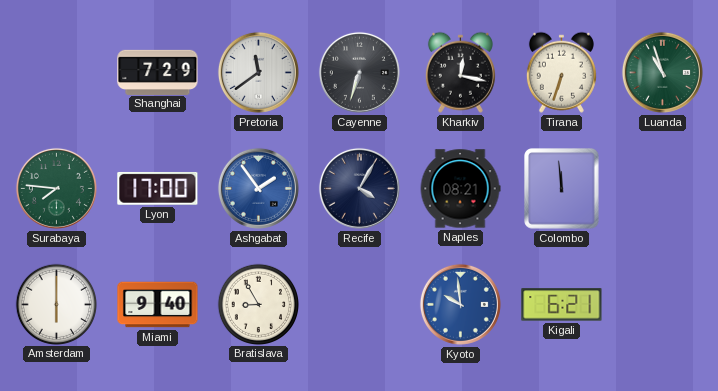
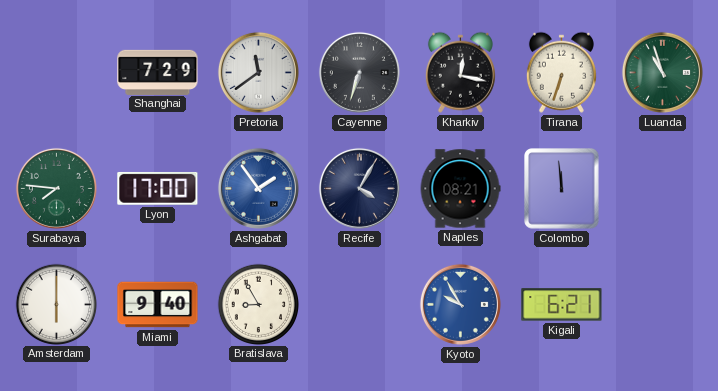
Kyoto: 9:59 -> 9:55
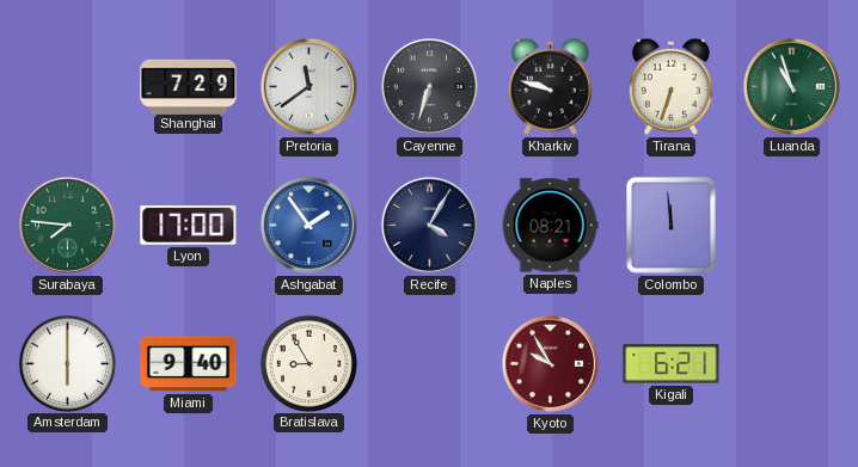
Kharkiv: 12:17 -> 9:48
Kyoto dial: blue -> burgundy
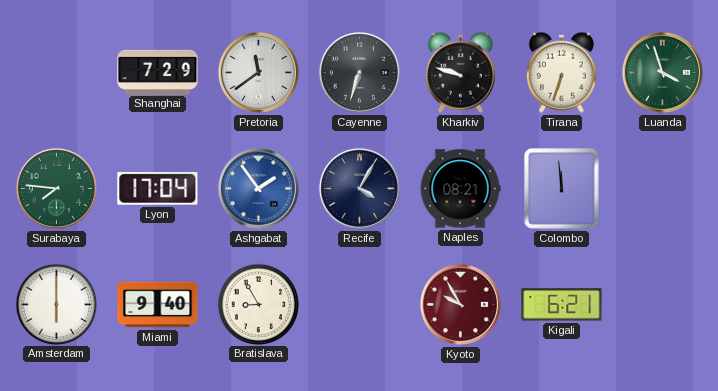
Luanda: 10:57 -> 3:57
Lyon: 17:00 -> 17:04
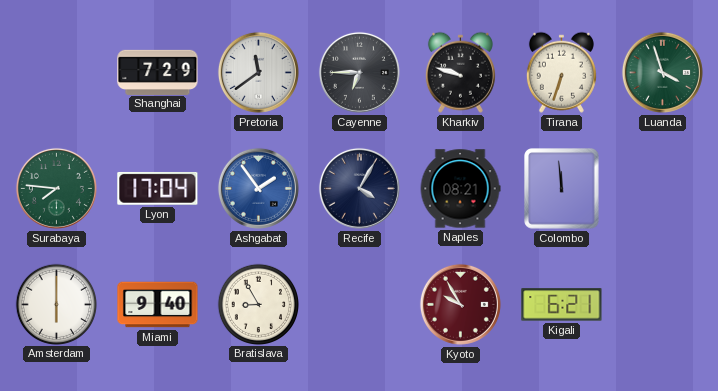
Cayenne: 6:33 -> 6:45
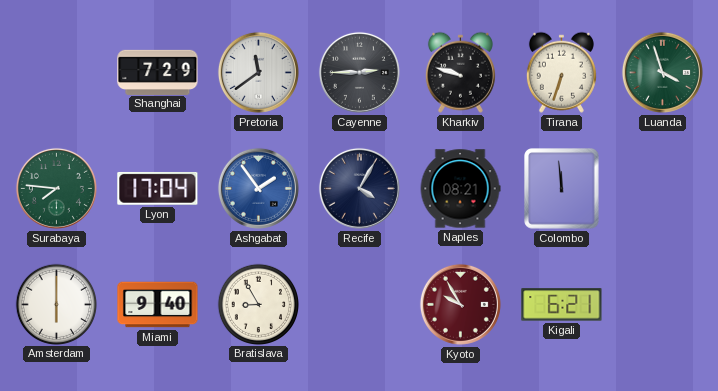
Cayenne: 6:45 -> 2:45
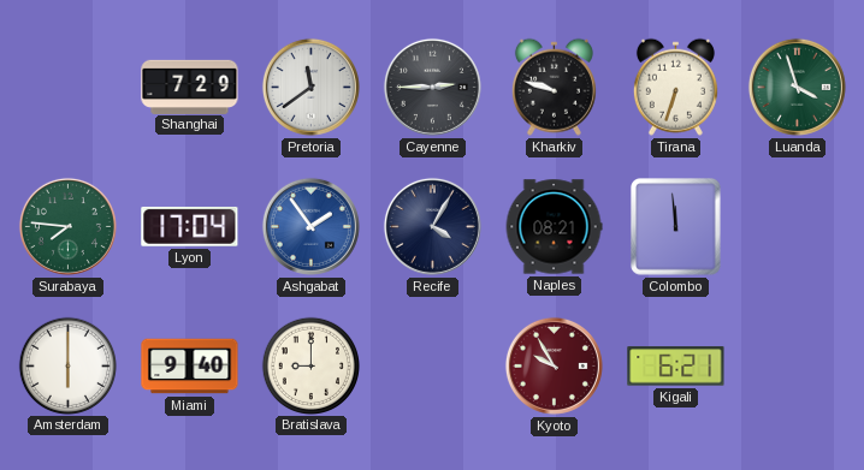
Bratislava: 8:55 -> 9:00
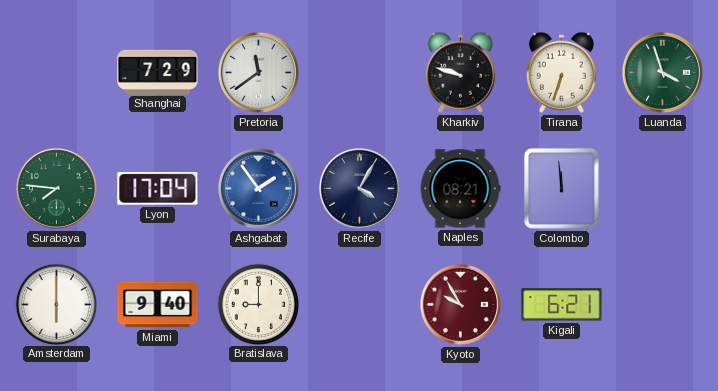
Cayenne: 2:45 -> none
